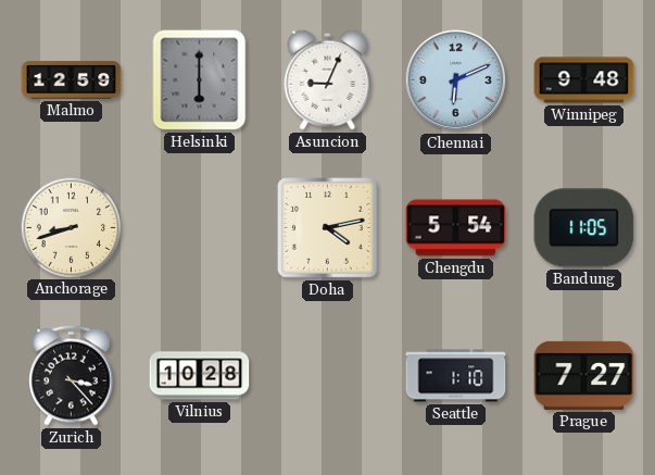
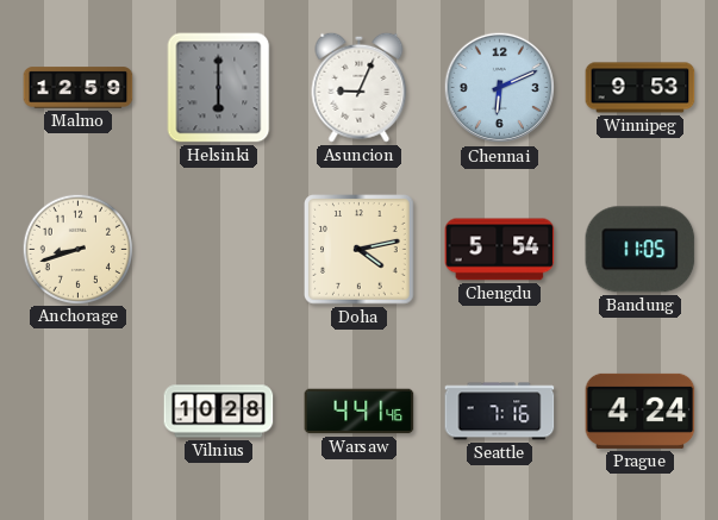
Winnipeg: 9:48 -> 9:53
Zurich: 3:23 -> none
Warsaw: none -> 4:41
Seattle: 1:10 -> 7:16
Prague: 7:27 -> 4:24
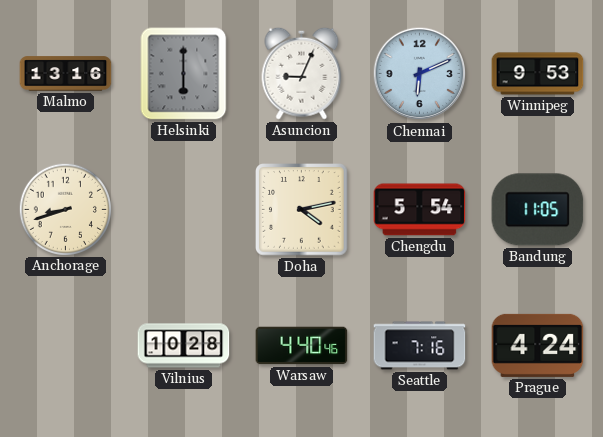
Malmo: 12:59 -> 13:16
Warsaw: 4:41 -> 4:40
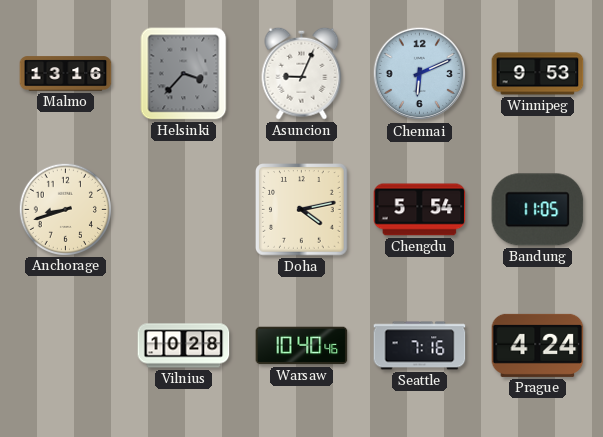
Helsinki: 6:00 -> 3:37
Warsaw: 4:40 -> 10:40
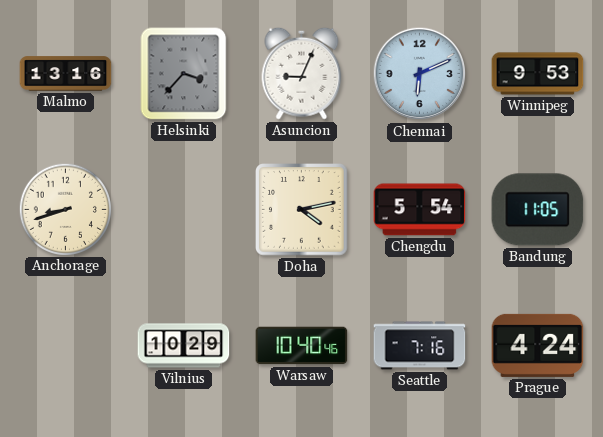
Vilnius: 10:28 -> 10:29
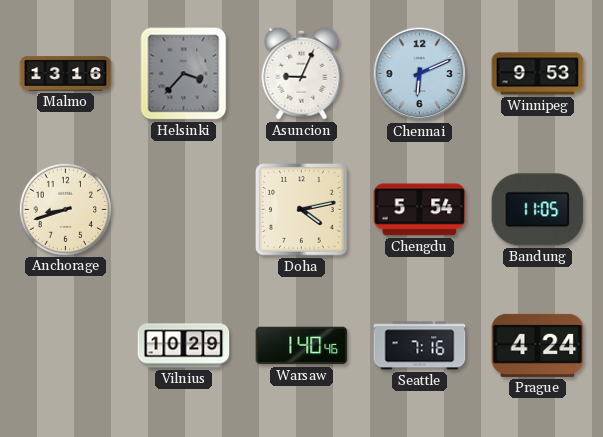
Warsaw: 10:40 -> 1:40
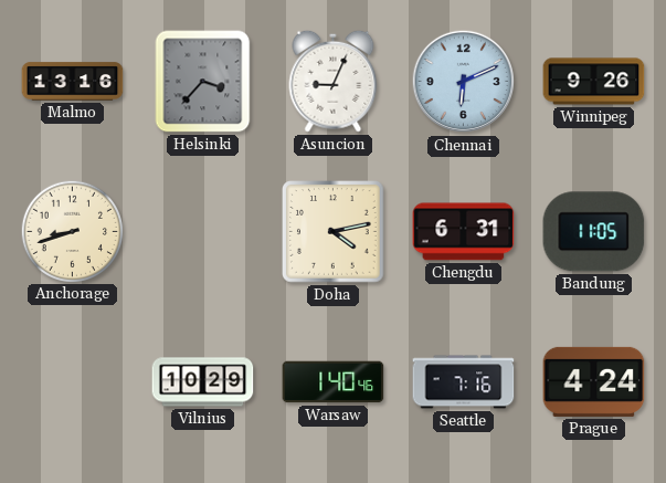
Winnipeg: 9:53 -> 9:26
Chengdu: 5:54 -> 6:31
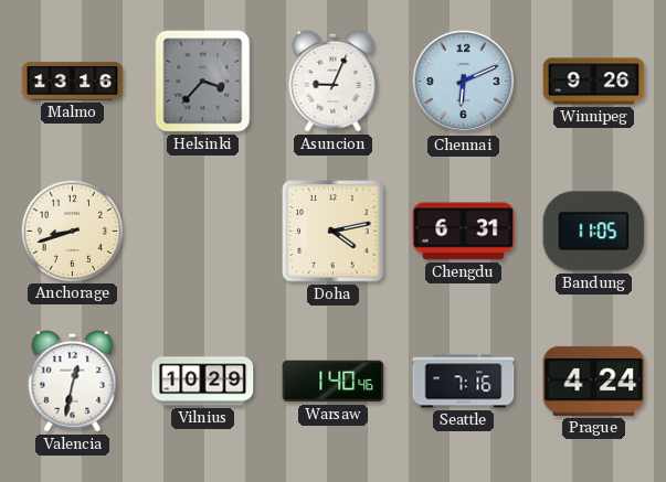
Valencia: none -> 12:32
